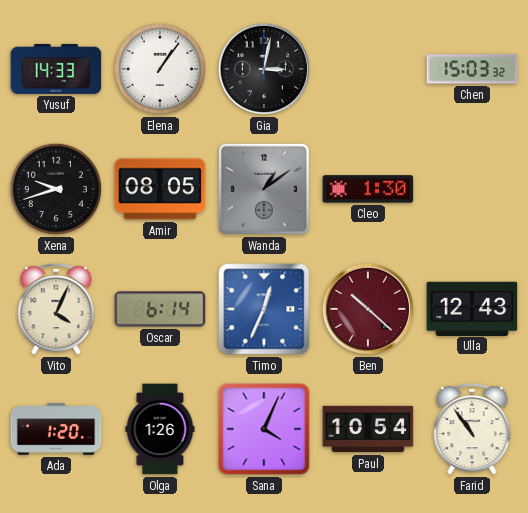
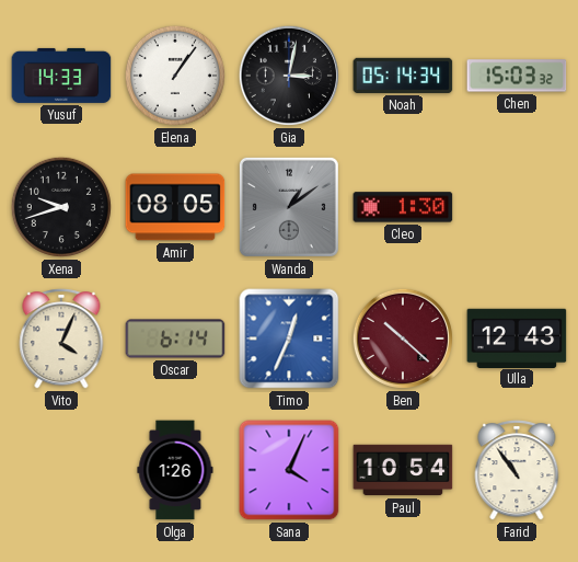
Noah: none -> 05:14
Ada: 1:20 -> none
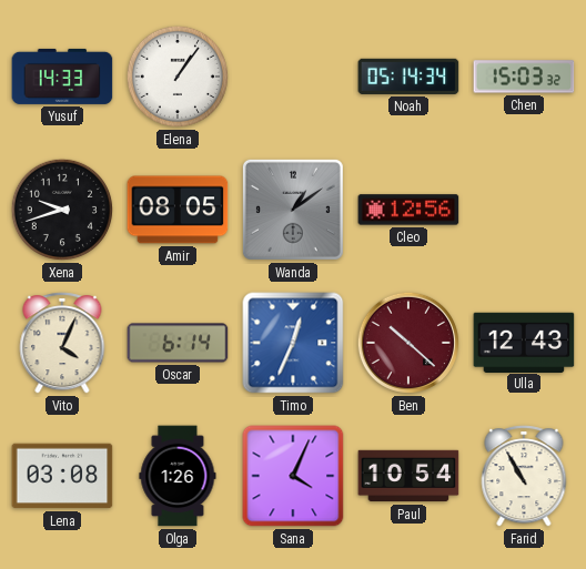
Gia: 3:02 -> none
Cleo: 1:30 -> 12:56
Lena: none -> 03:08
Farid: 10:54 -> 10:55
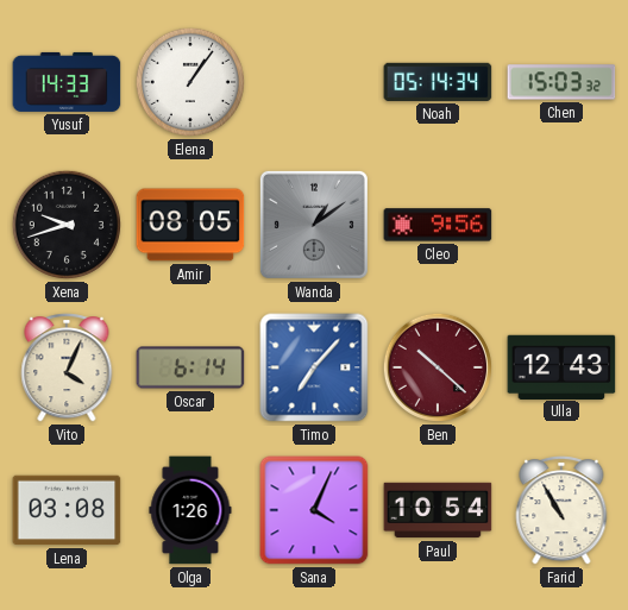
Cleo: 12:56 -> 9:56
Timo: 12:34 -> 7:07
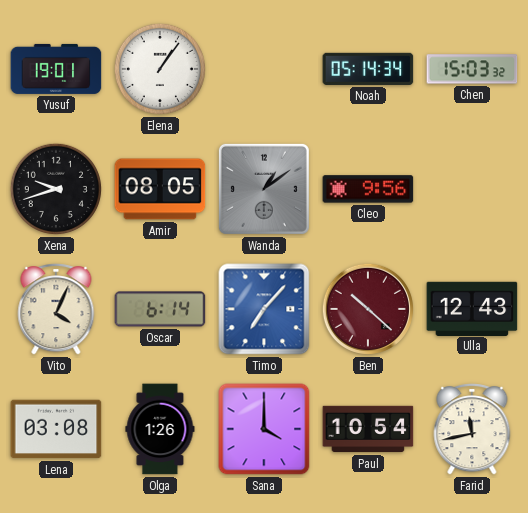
Yusuf: 14:33 -> 19:01
Sana: 4:04 -> 4:00
Farid: 10:55 -> 11:43
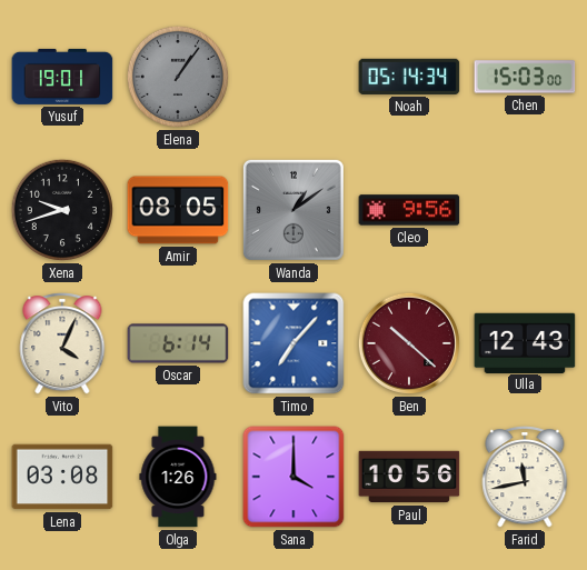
Elena dial: white -> grey
Chen: 15:03:32 -> 15:03:00
Paul: 10:54 -> 10:56
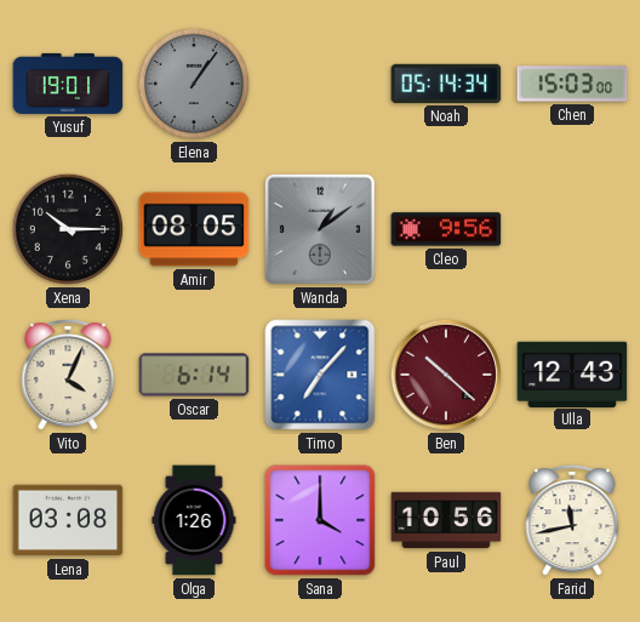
Xena: 9:42 -> 10:15
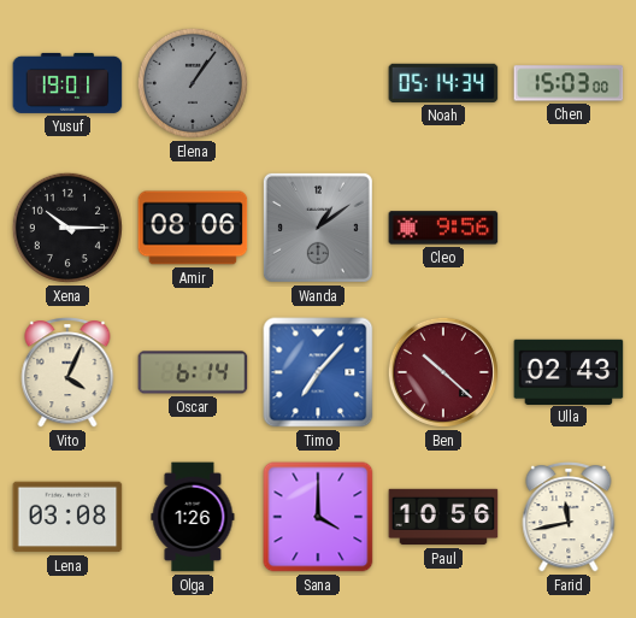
Amir: 08:05 -> 08:06
Ulla: 12:43 -> 02:43
